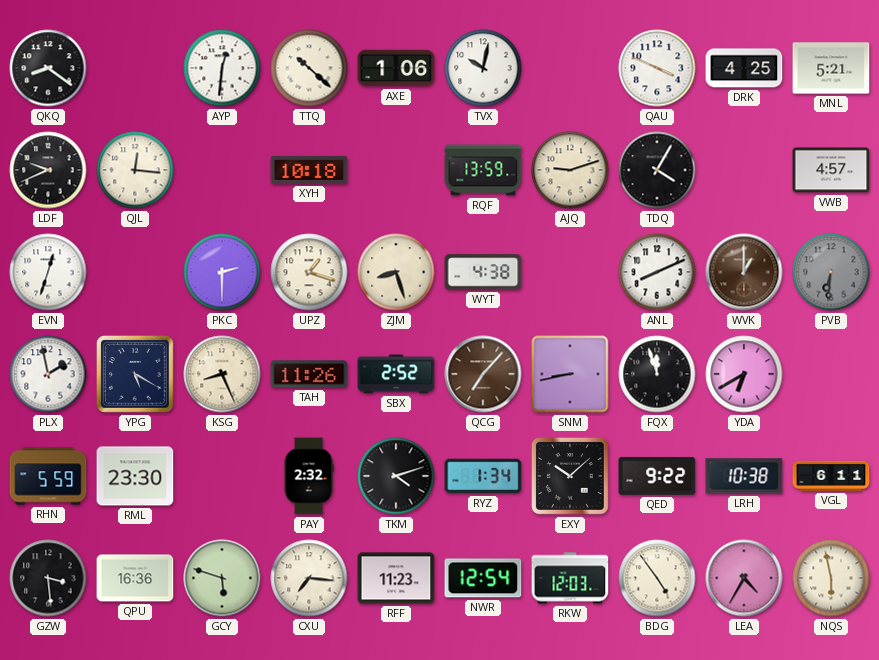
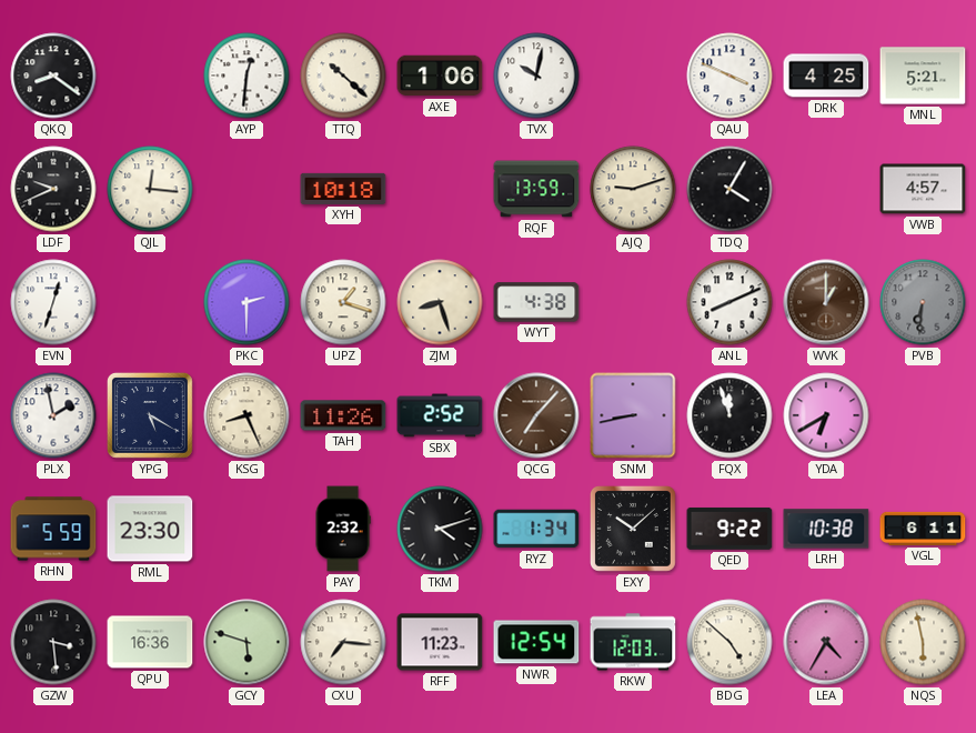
BDG: 4:54 -> 4:52
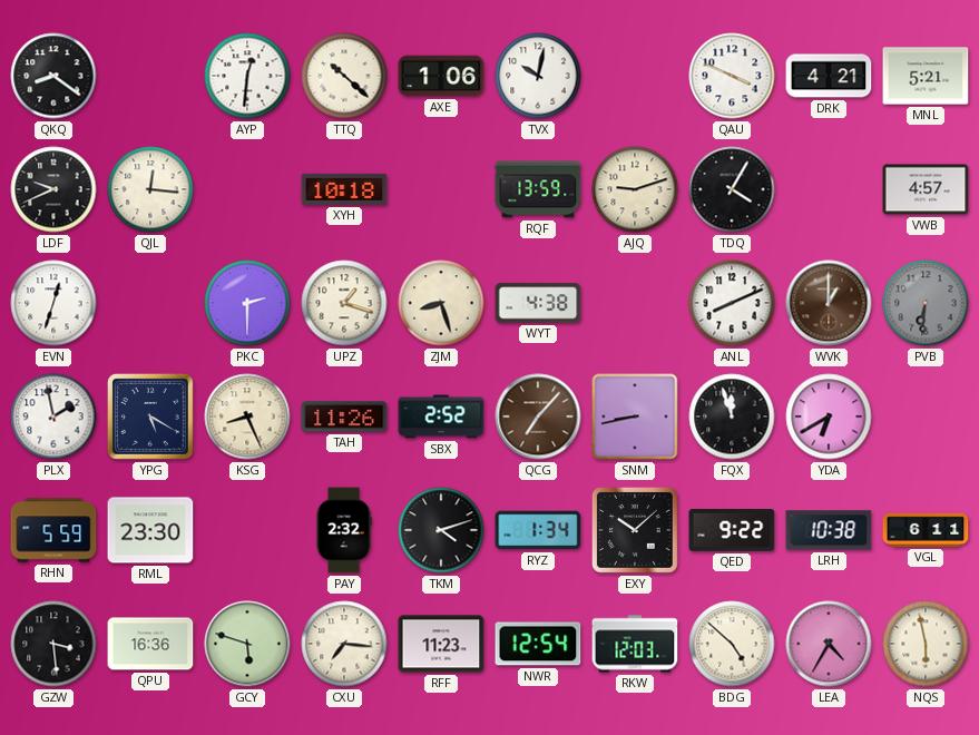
DRK: 4:25 -> 4:21
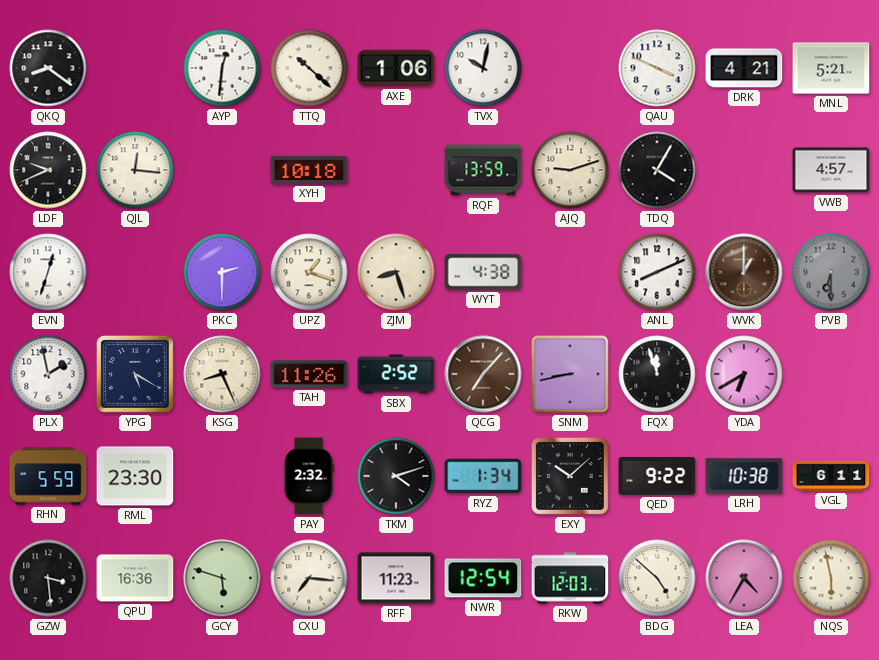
PVB: 6:31 -> 6:30
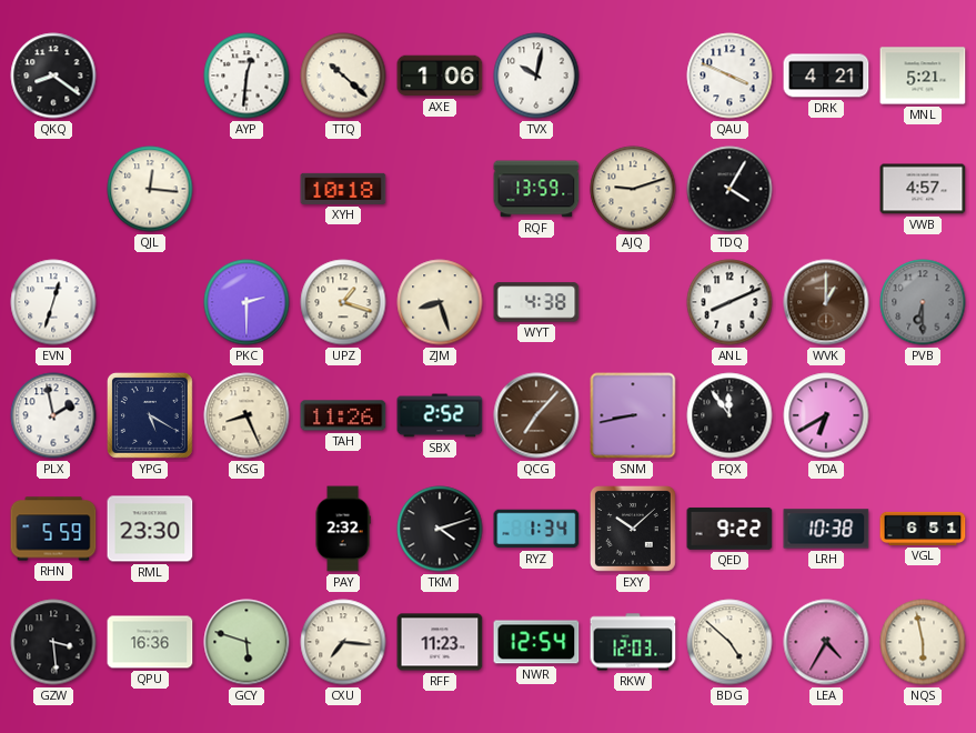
LDF: 9:41 -> none
FQX: 11:57 -> 11:54
VGL: 6:11 -> 6:51
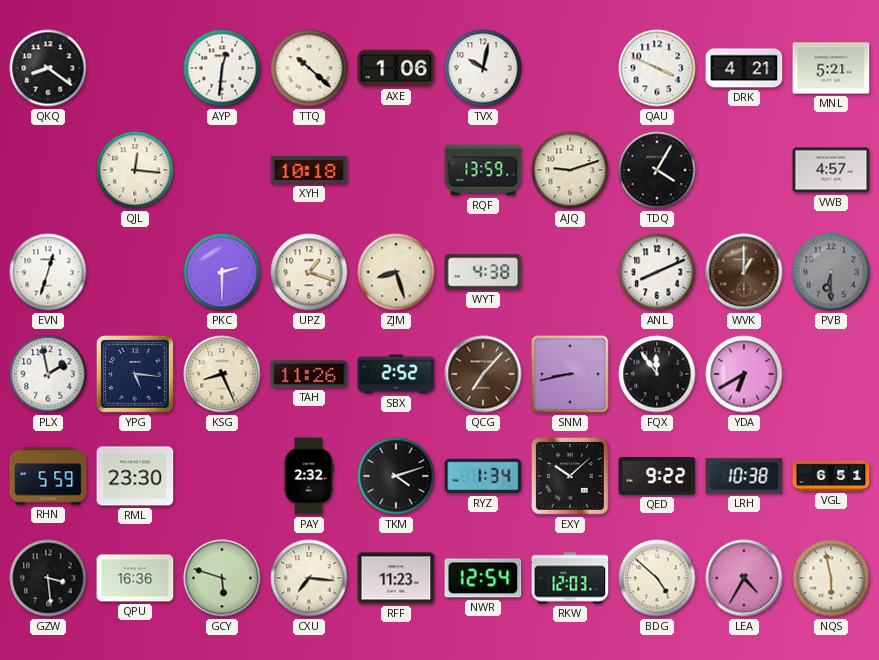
YPG: 5:20 -> 5:16
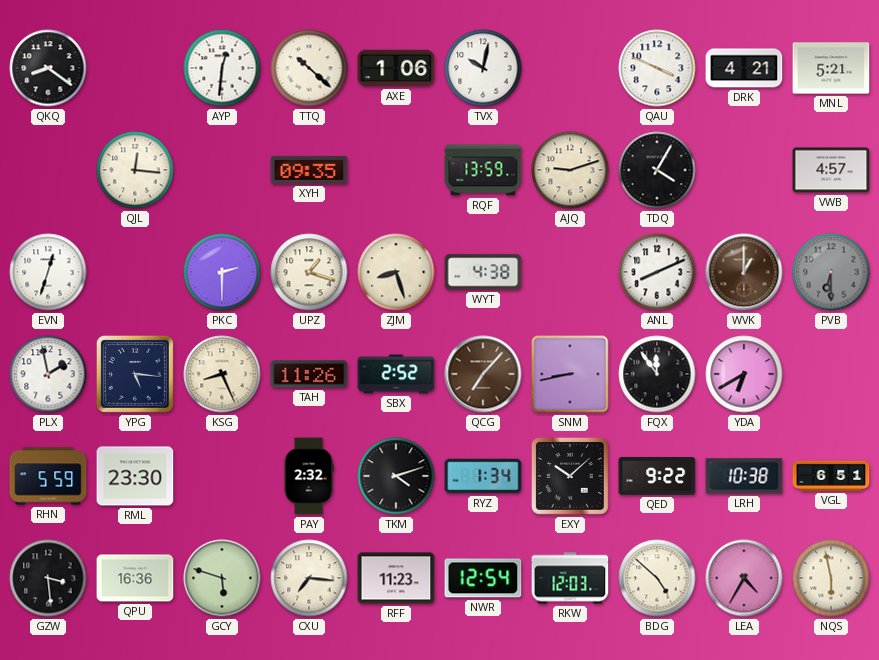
XYH: 10:18 -> 09:35
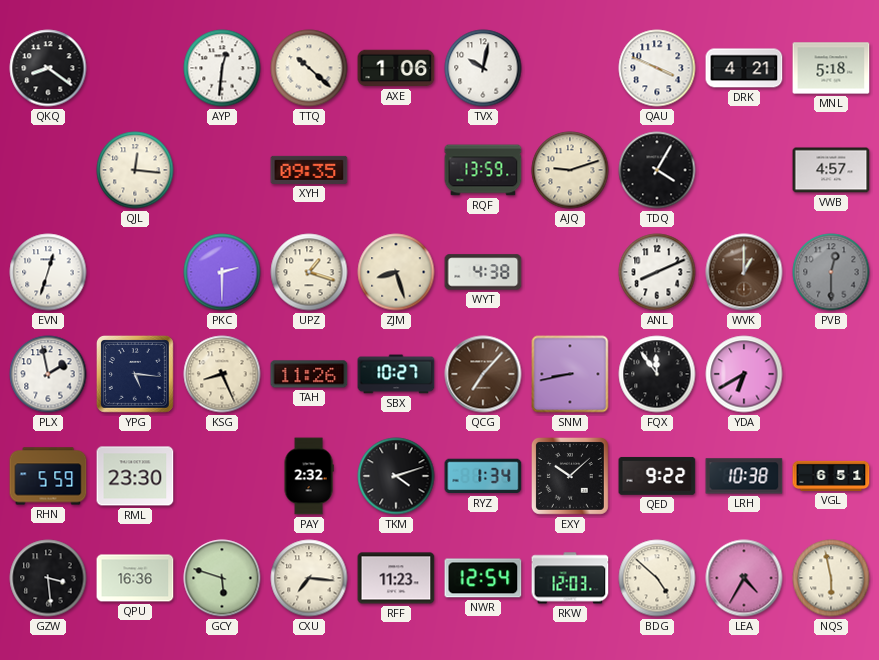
MNL: 5:21 -> 5:18
PVB: 6:30 -> 12:30
SBX: 2:52 -> 10:27
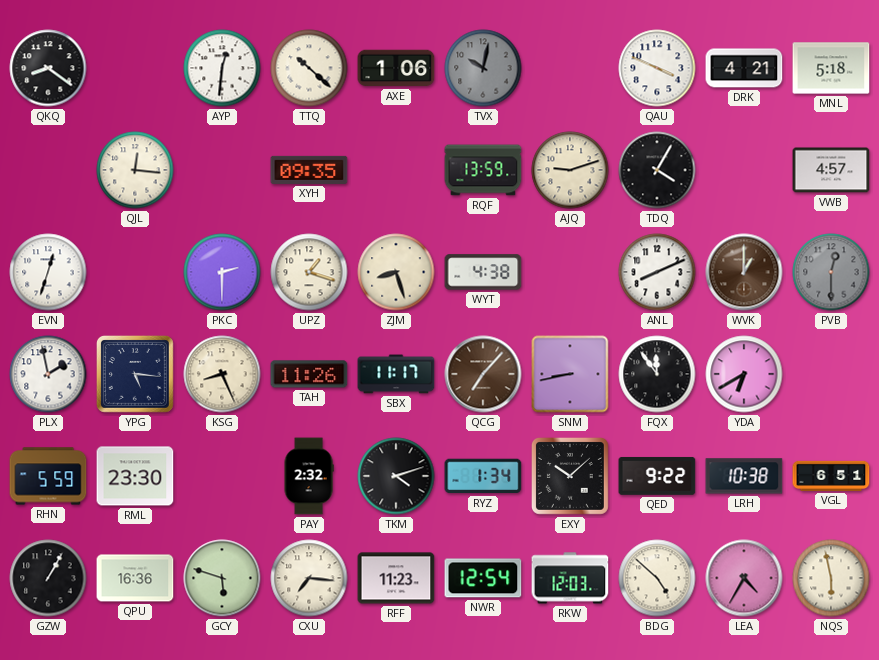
TVX dial: white -> grey
SBX: 10:27 -> 11:17
GZW: 3:29 -> 1:05
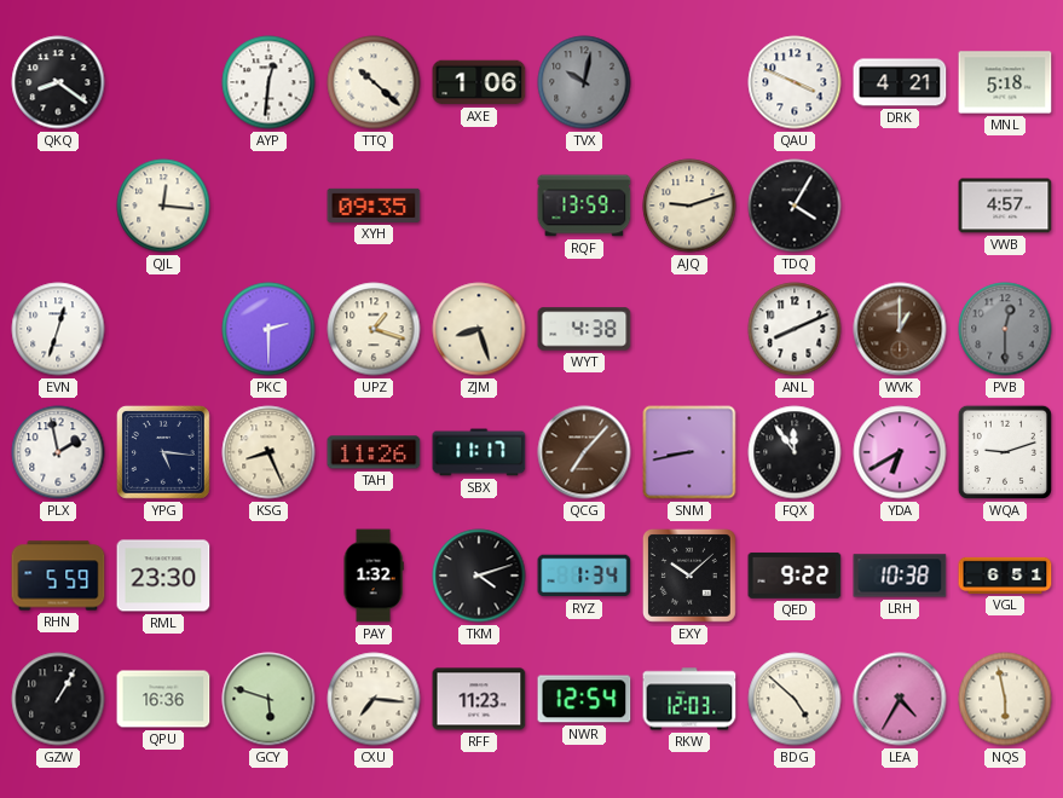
WQA: none -> 9:12
PAY: 2:32 -> 1:32
